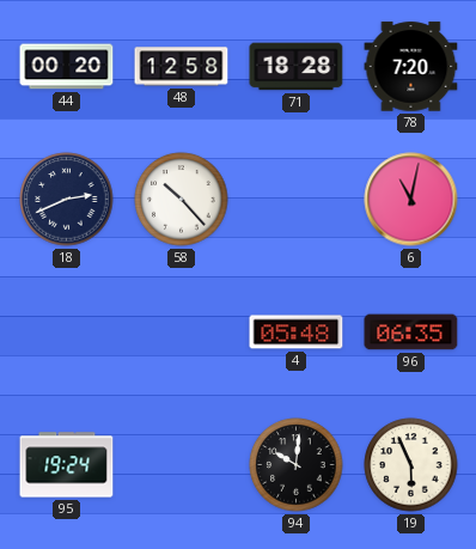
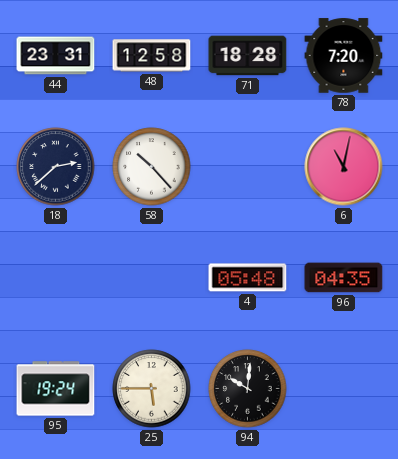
44: 00:20 -> 23:31
18: 2:41 -> 2:38
96: 06:35 -> 04:35
25: none -> 5:45
19: 5:56 -> none
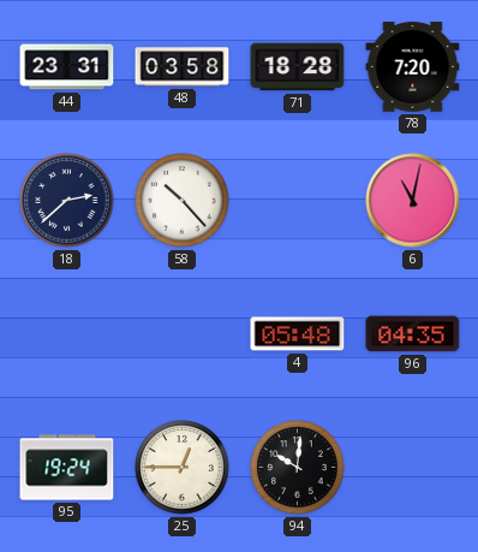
48: 12:58 -> 03:58
25: 5:45 -> 12:45
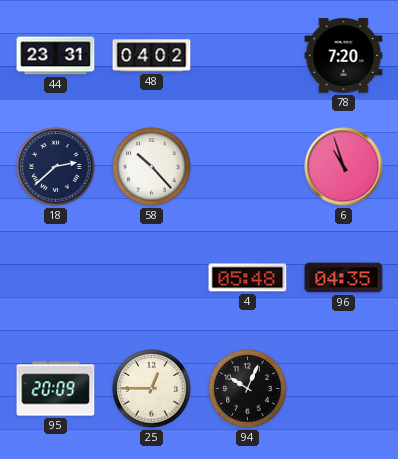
48: 03:58 -> 04:02
71: 18:28 -> none
6: 11:02 -> 10:57
95: 19:24 -> 20:09
94: 10:01 -> 10:04
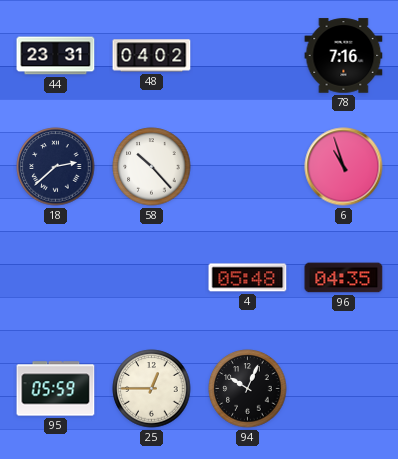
78: 7:20 -> 7:16
95: 20:09 -> 05:59
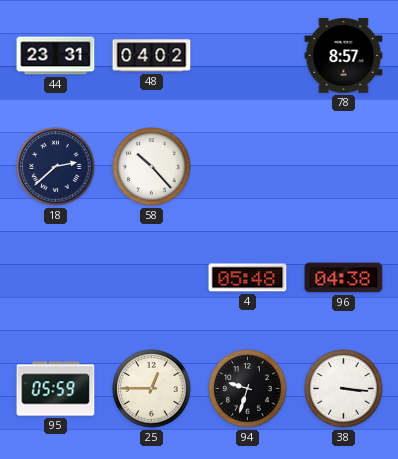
78: 7:16 -> 8:57
6: 10:57 -> none
96: 04:35 -> 04:38
94: 10:04 -> 9:33
38: none -> 3:16
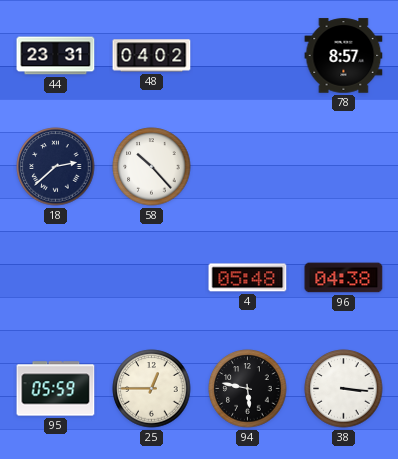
94: 9:33 -> 5:47
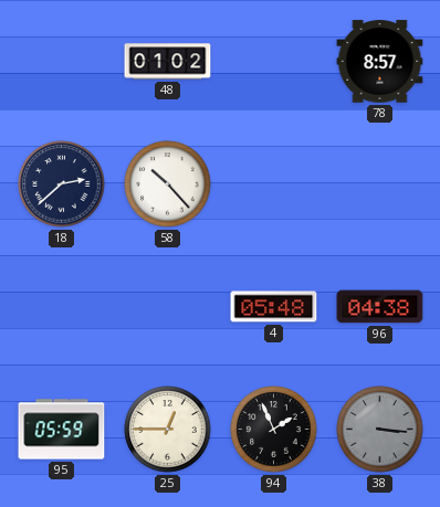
44: 23:31 -> none
48: 04:02 -> 01:02
94: 5:47 -> 1:56
38 dial: white -> grey
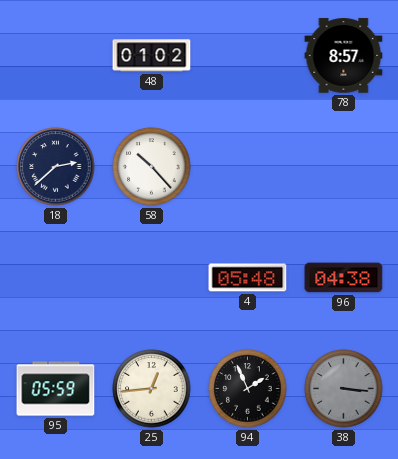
25: 12:45 -> 12:44
